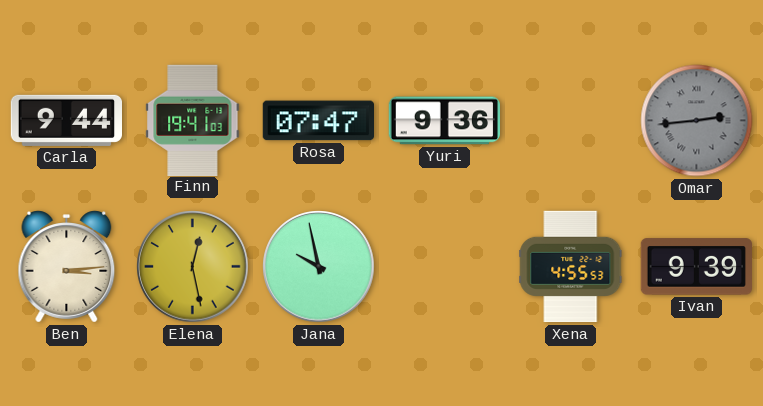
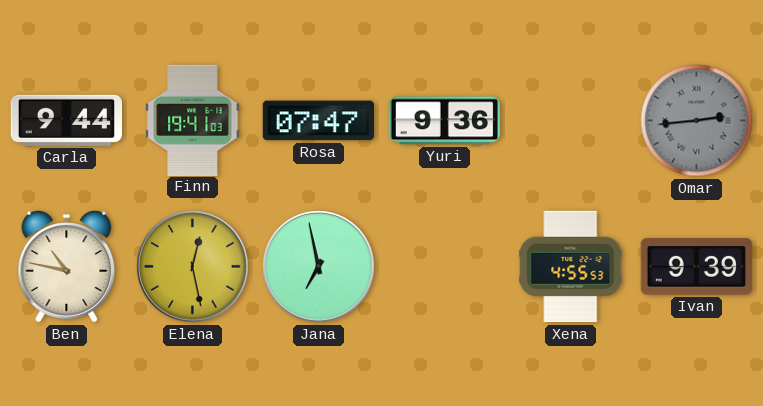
Ben: 3:14 -> 10:47
Jana: 9:58 -> 6:58
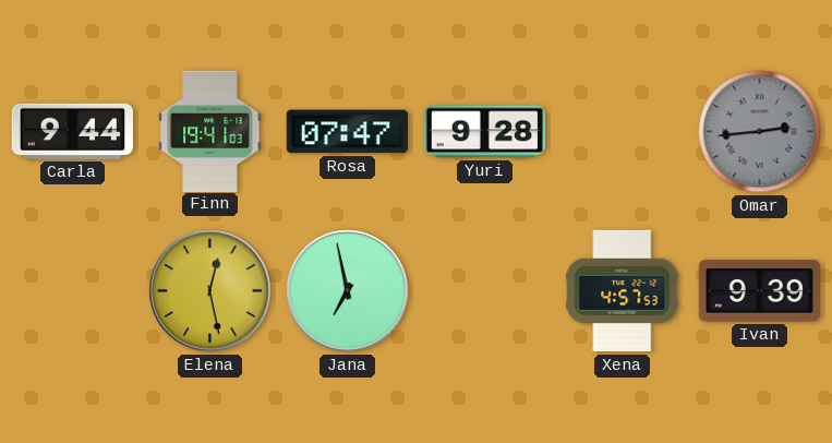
Yuri: 9:36 -> 9:28
Ben: 10:47 -> none
Xena: 4:55 -> 4:57
